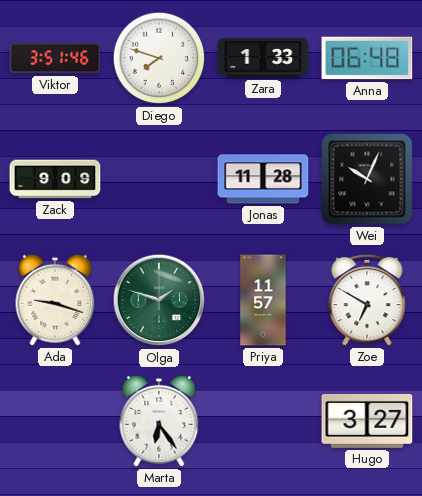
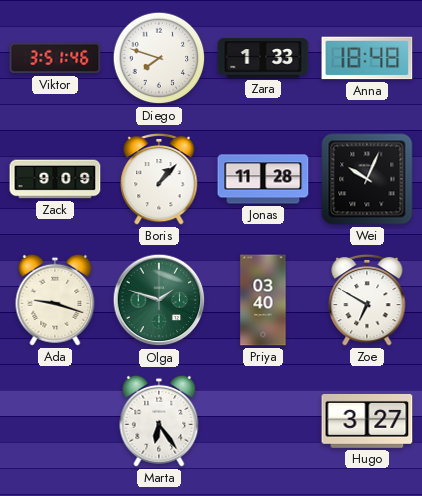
Anna: 06:48 -> 18:48
Boris: none -> 1:07
Priya: 11:57 -> 03:40
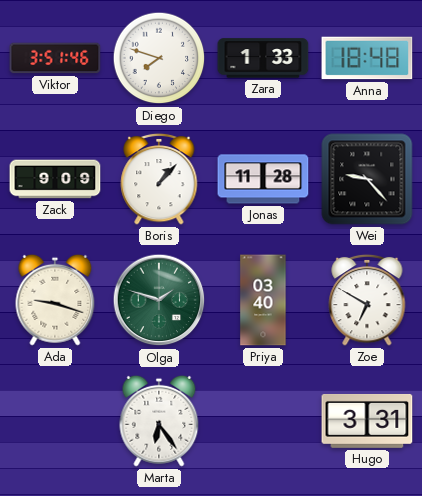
Wei: 10:04 -> 9:23
Hugo: 3:27 -> 3:31
